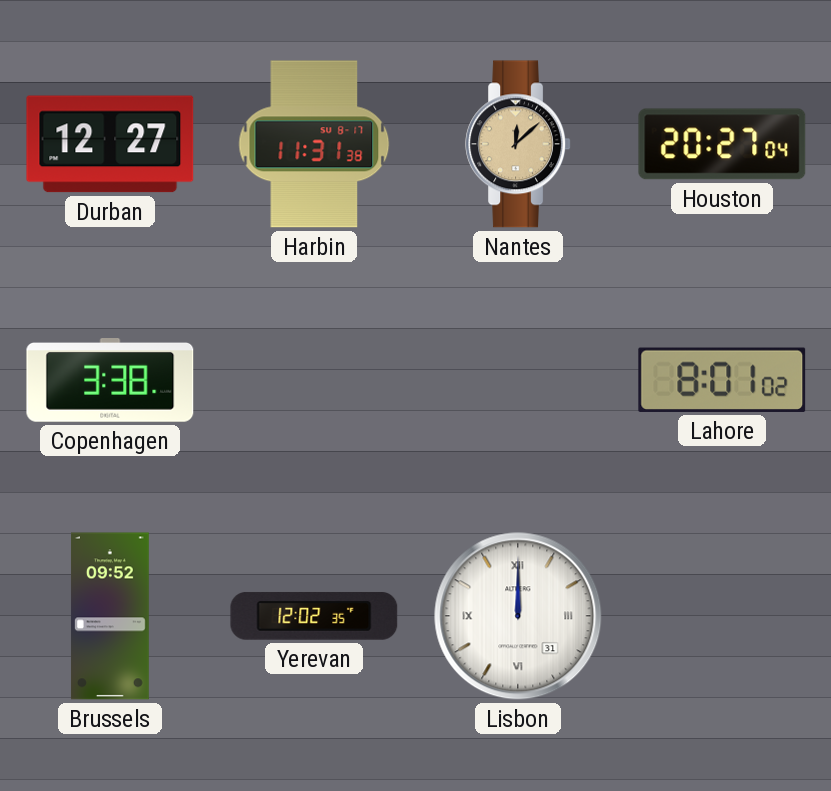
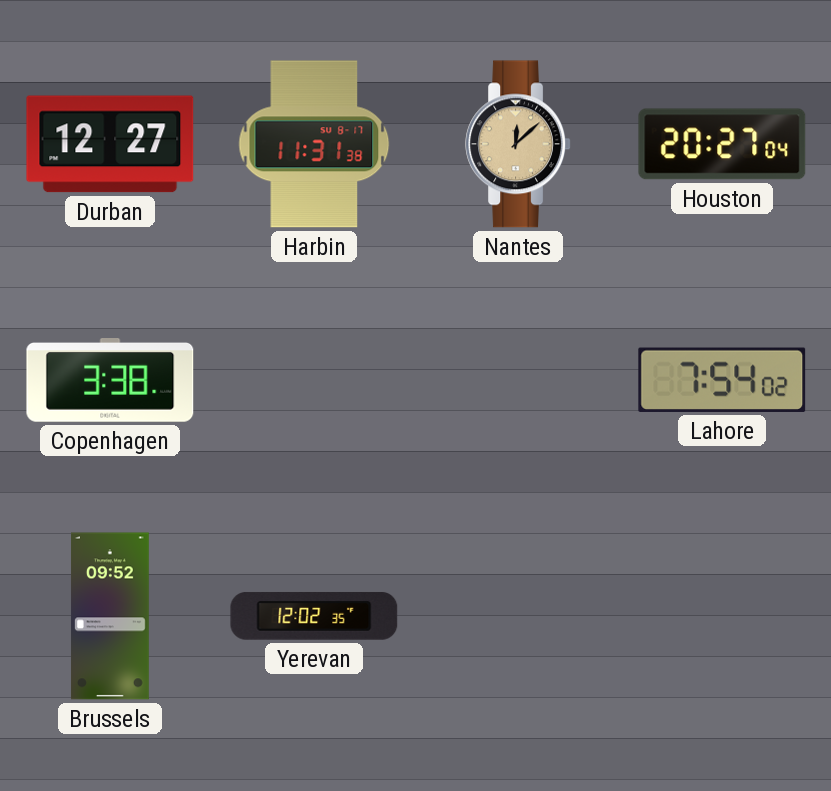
Lahore: 8:01 -> 7:54
Lisbon: 12:00 -> none
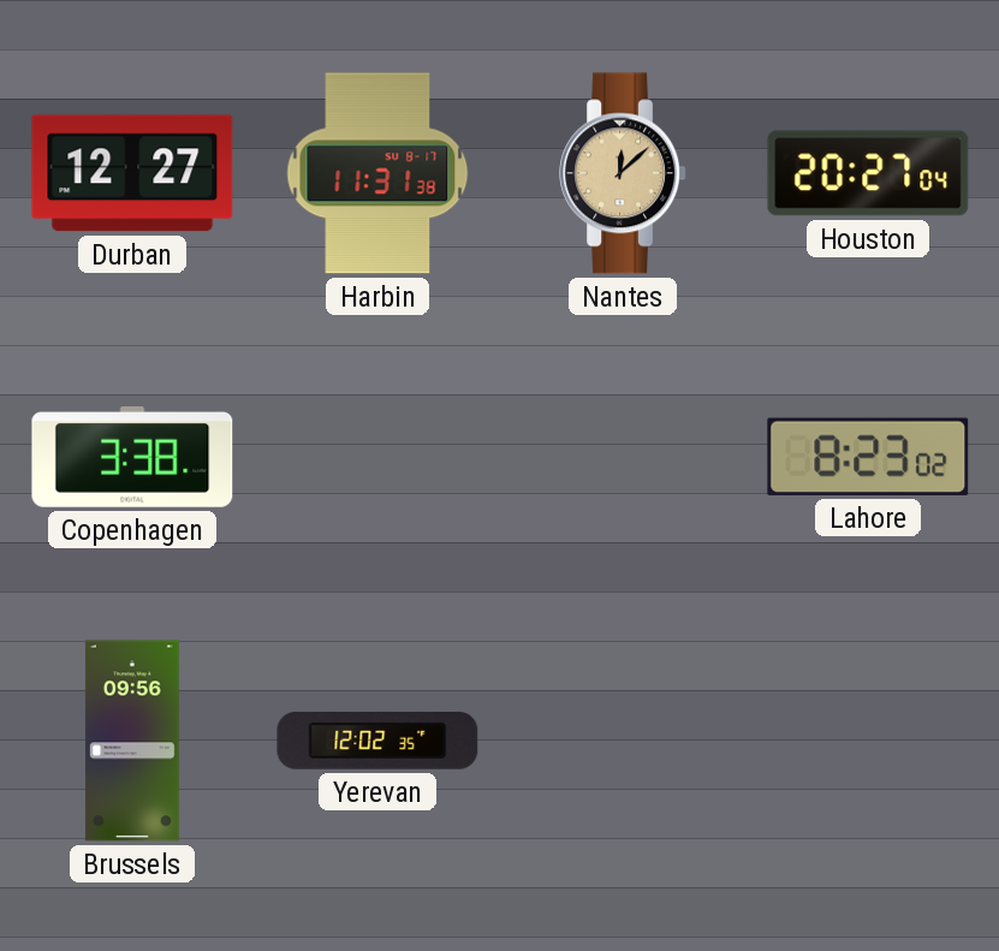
Lahore: 7:54 -> 8:23
Brussels: 09:52 -> 09:56
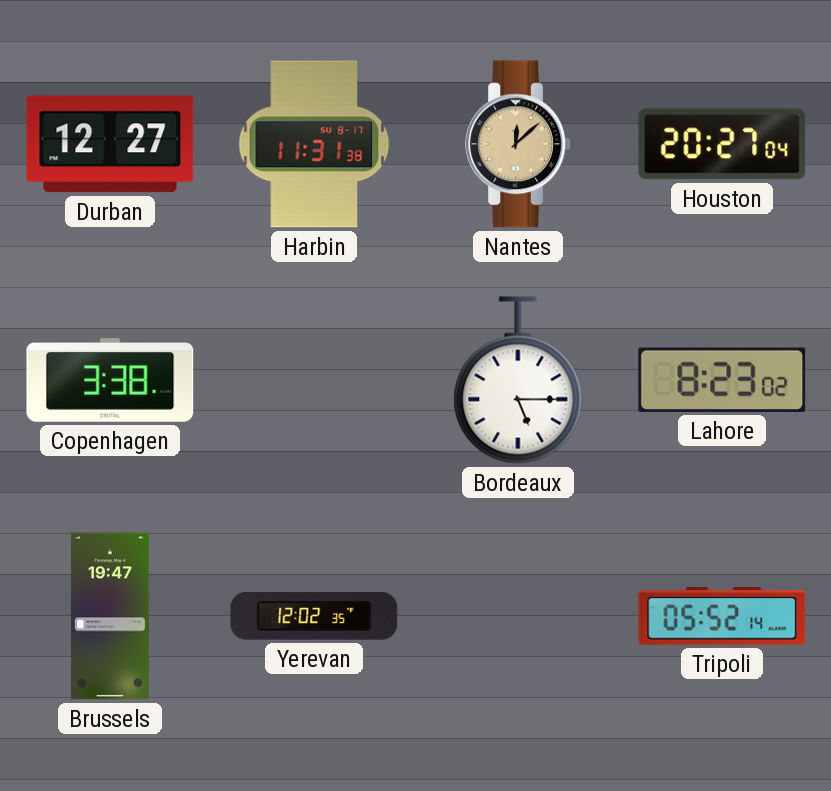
Bordeaux: none -> 5:15
Brussels: 09:56 -> 19:47
Tripoli: none -> 05:52
